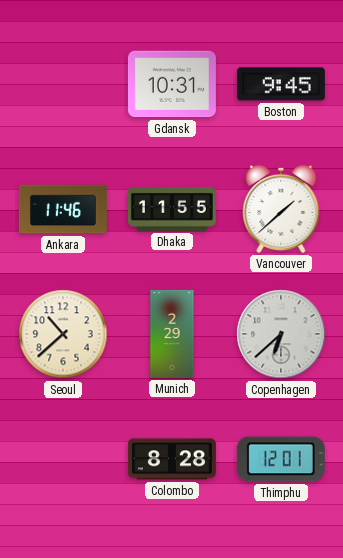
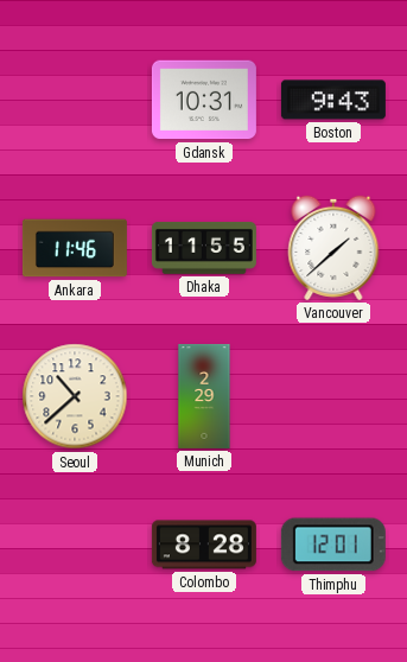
Boston: 9:45 -> 9:43
Copenhagen: 6:38 -> none
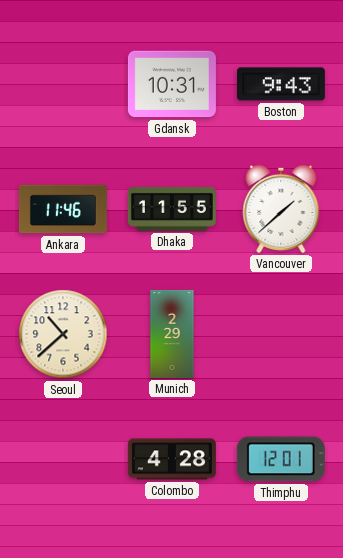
Colombo: 8:28 -> 4:28
